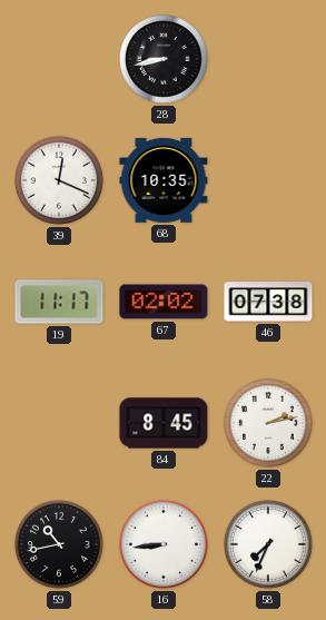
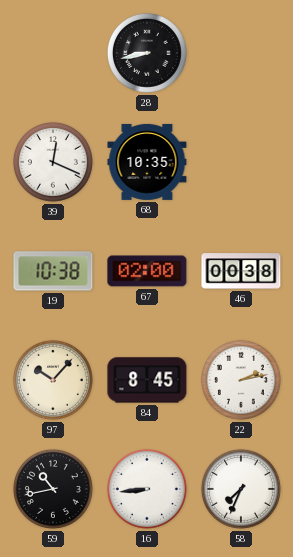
19: 11:17 -> 10:38
67: 02:02 -> 02:00
46: 07:38 -> 00:38
97: none -> 10:07
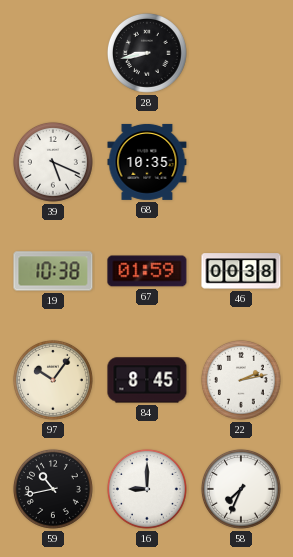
39: 12:19 -> 5:19
67: 02:00 -> 01:59
97: 10:07 -> 10:06
16: 8:44 -> 9:00
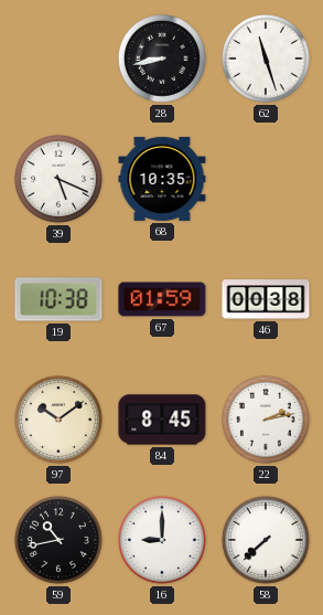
62: none -> 11:27
97: 10:06 -> 10:09
58: 7:34 -> 7:38
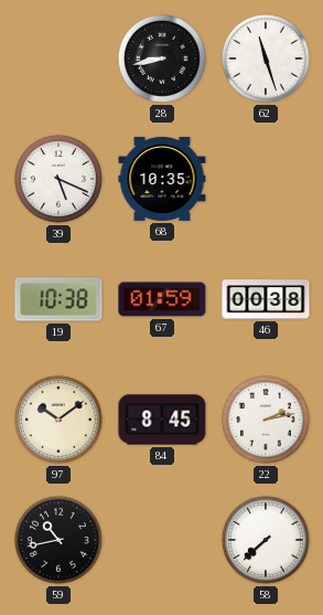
16: 9:00 -> none
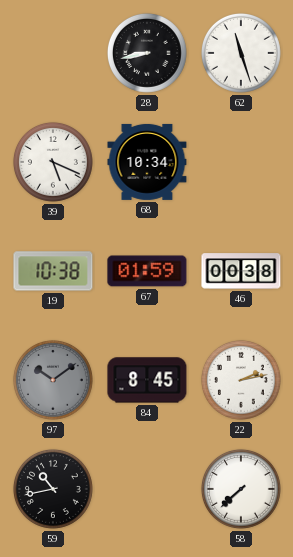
68: 10:35 -> 10:34
97 dial: cream -> grey
